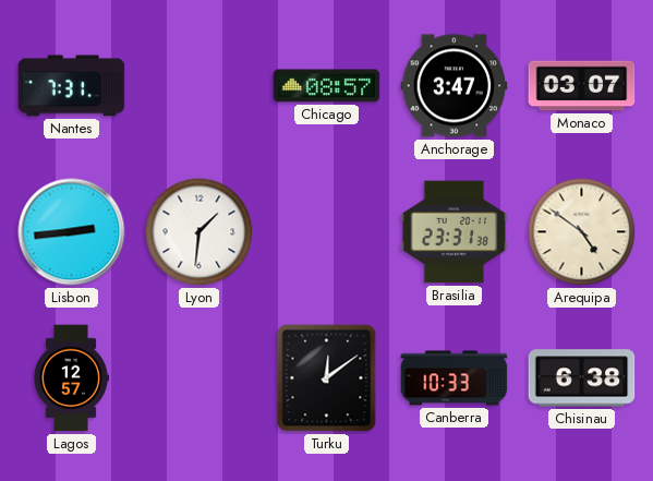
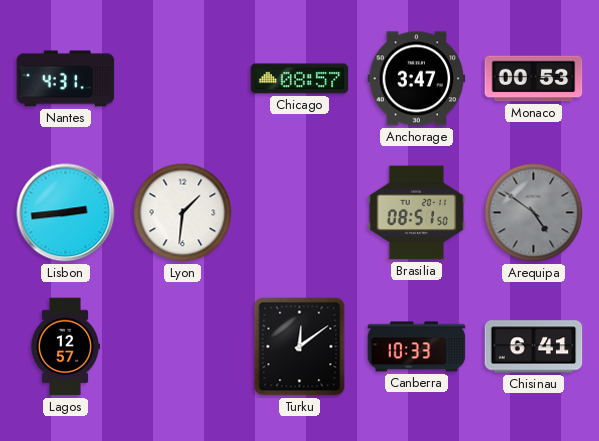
Nantes: 7:31 -> 4:31
Monaco: 03:07 -> 00:53
Brasilia: 23:31 -> 08:51
Arequipa dial: cream -> grey
Chisinau: 6:38 -> 6:41
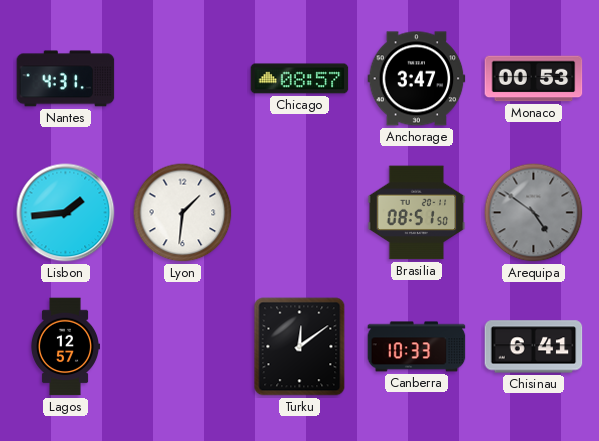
Lisbon: 2:44 -> 1:44
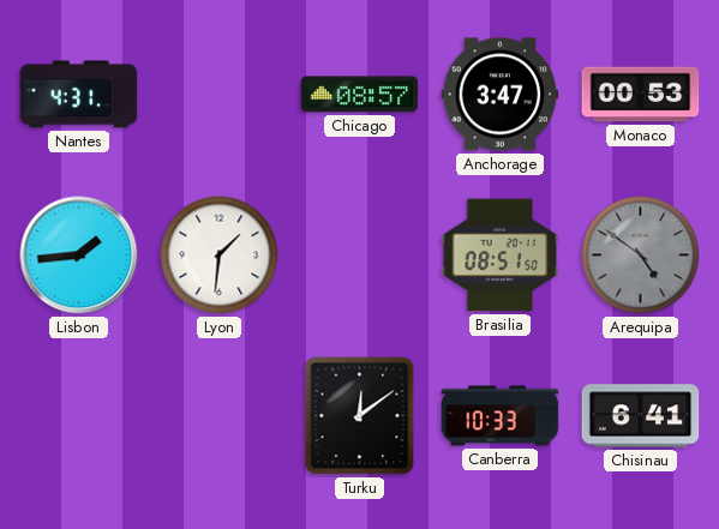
Lagos: 12:57 -> none
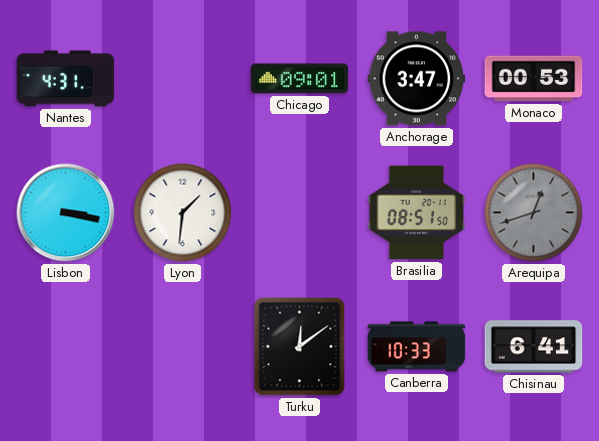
Chicago: 08:57 -> 09:01
Lisbon: 1:44 -> 3:17
Arequipa: 4:51 -> 12:42
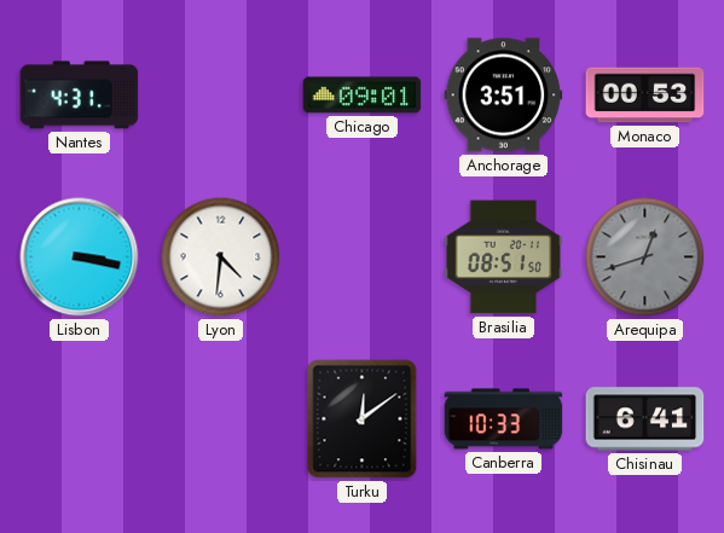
Anchorage: 3:47 -> 3:51
Lyon: 1:31 -> 4:31
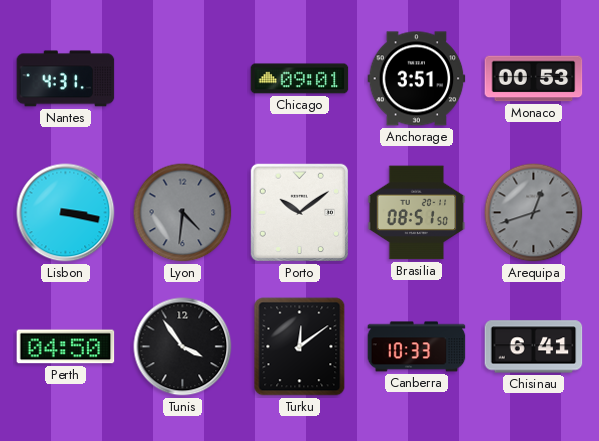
Lyon dial: white -> grey
Porto: none -> 10:09
Perth: none -> 04:50
Tunis: none -> 3:54
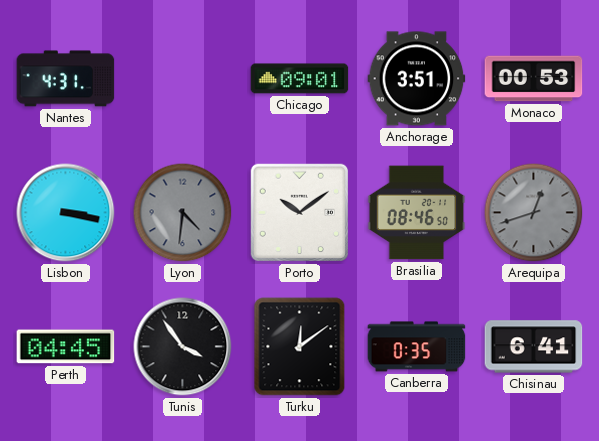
Brasilia: 08:51 -> 08:46
Perth: 04:50 -> 04:45
Canberra: 10:33 -> 0:35
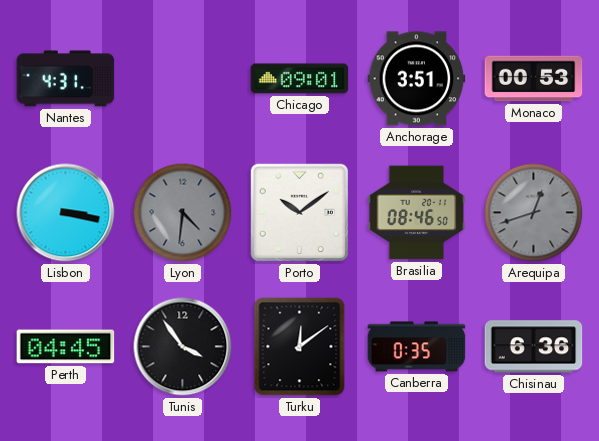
Chisinau: 6:41 -> 6:36
